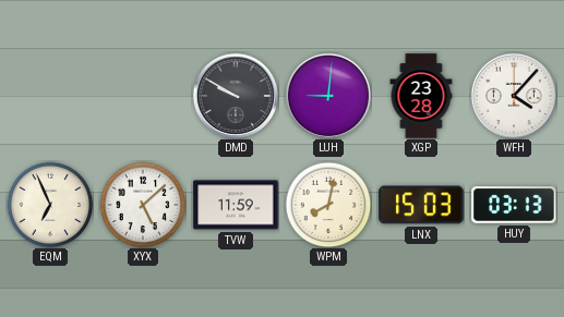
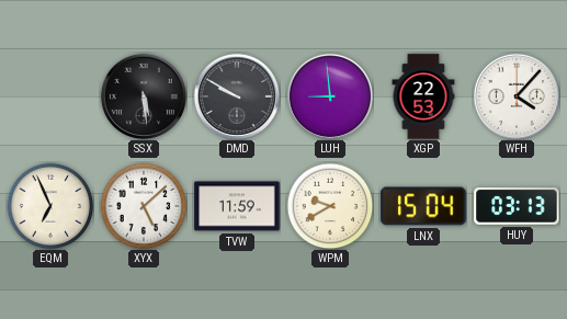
SSX: none -> 5:29
LUH: 9:01 -> 8:59
XGP: 23:28 -> 22:53
WPM: 8:02 -> 9:40
LNX: 15:03 -> 15:04
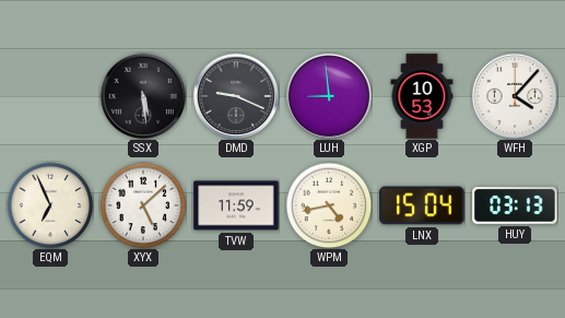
DMD: 9:50 -> 9:19
XGP: 22:53 -> 10:53
WPM: 9:40 -> 4:43
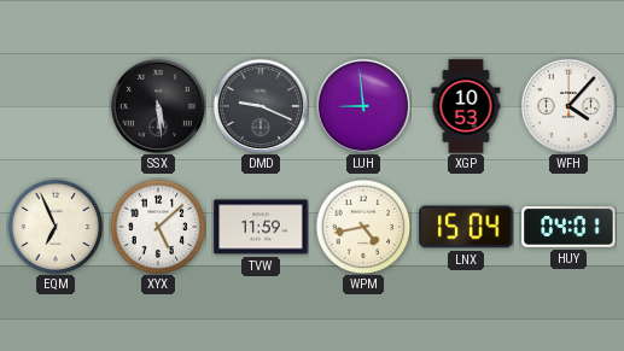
HUY: 03:13 -> 04:01
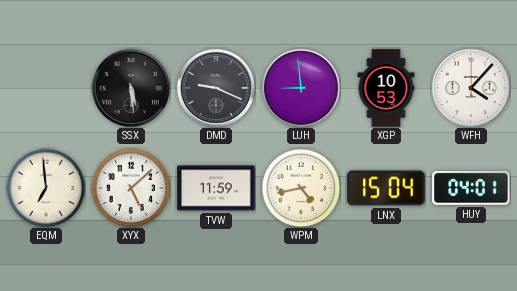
EQM: 6:56 -> 6:59
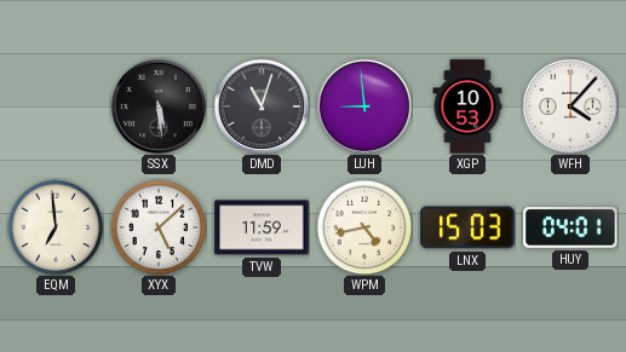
DMD: 9:19 -> 11:03
LNX: 15:04 -> 15:03
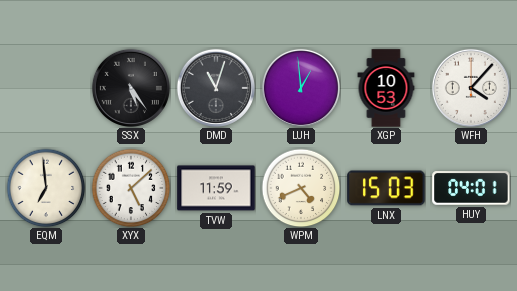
SSX: 5:29 -> 5:24
LUH: 8:59 -> 12:59
WPM: 4:43 -> 4:41
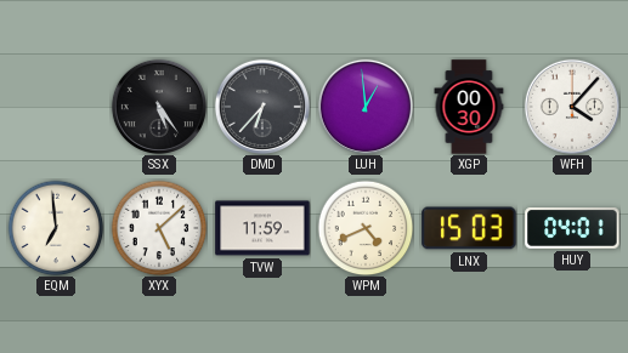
DMD: 11:03 -> 6:37
XGP: 10:53 -> 00:30
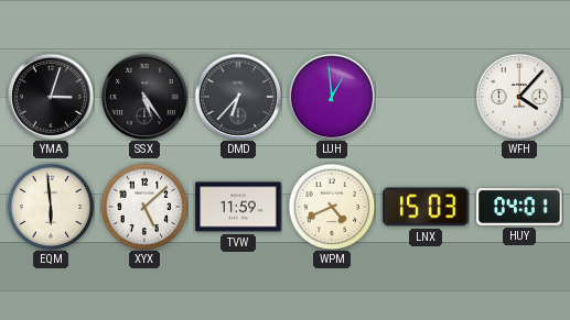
YMA: none -> 3:03
XGP: 00:30 -> none
EQM: 6:59 -> 5:59
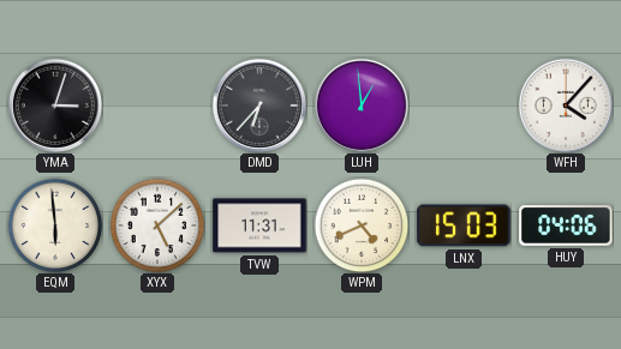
SSX: 5:24 -> none
TVW: 11:59 -> 11:31
HUY: 04:01 -> 04:06
